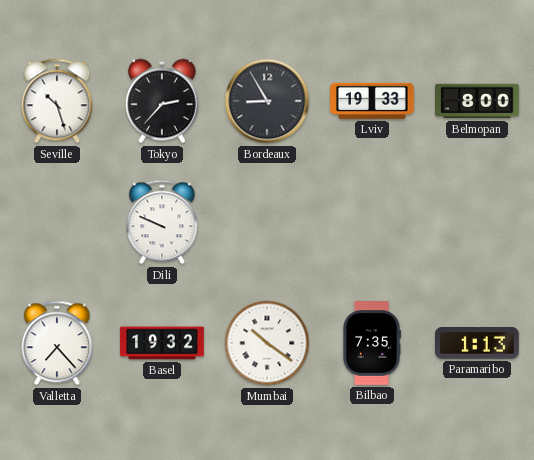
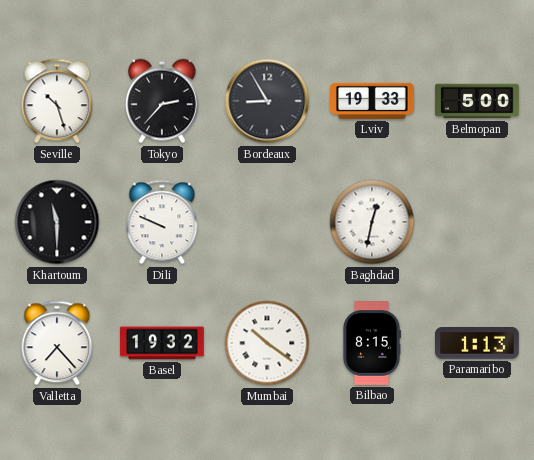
Belmopan: 8:00 -> 5:00
Khartoum: none -> 11:30
Baghdad: none -> 12:32
Bilbao: 7:35 -> 8:15
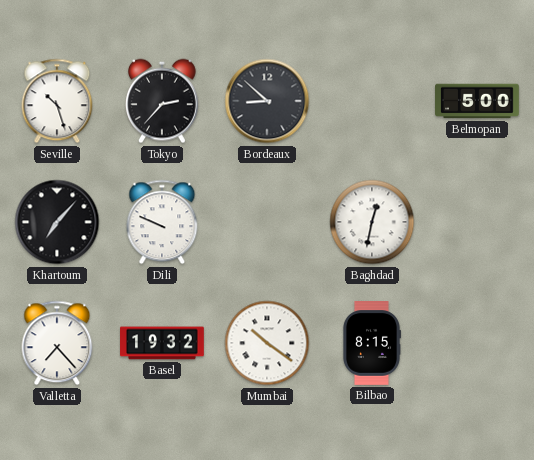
Bordeaux: 8:55 -> 8:52
Lviv: 19:33 -> none
Khartoum: 11:30 -> 7:07
Paramaribo: 1:13 -> none
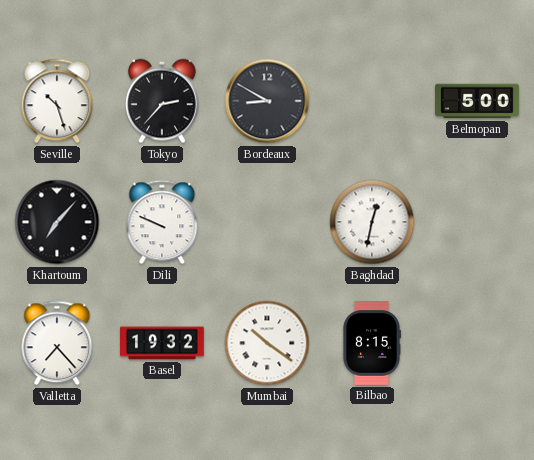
Bordeaux: 8:52 -> 8:50
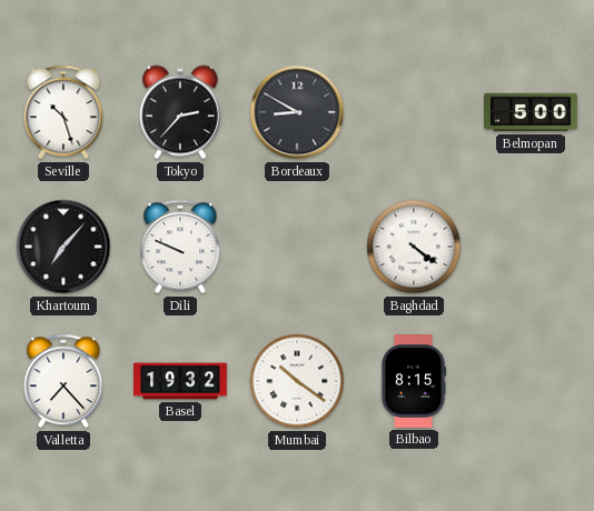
Baghdad: 12:32 -> 4:21
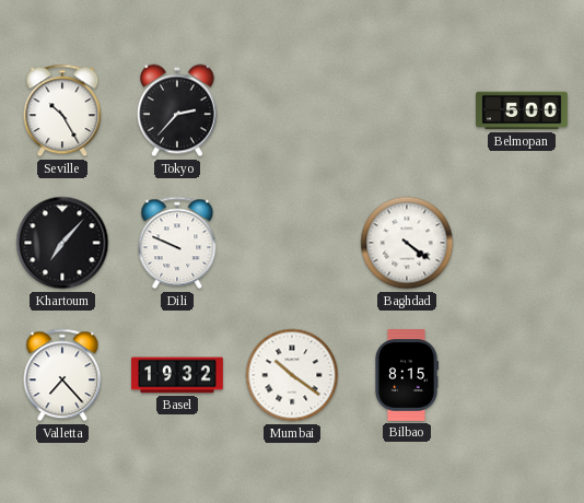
Seville: 10:27 -> 10:25
Bordeaux: 8:50 -> none
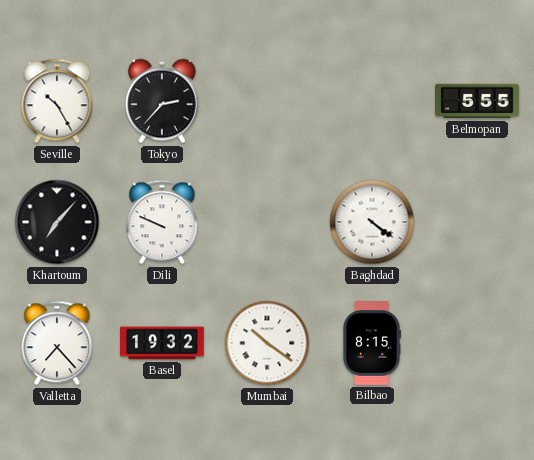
Belmopan: 5:00 -> 5:55
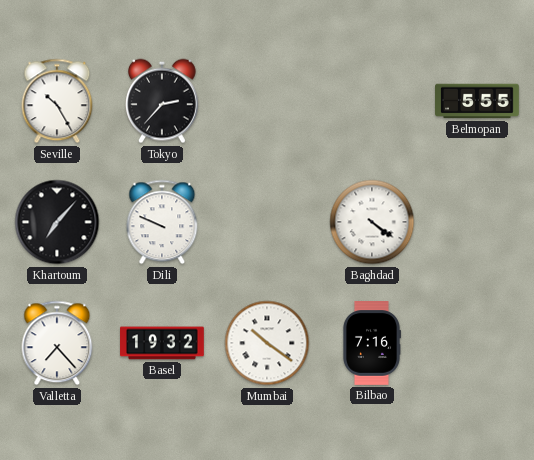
Bilbao: 8:15 -> 7:16
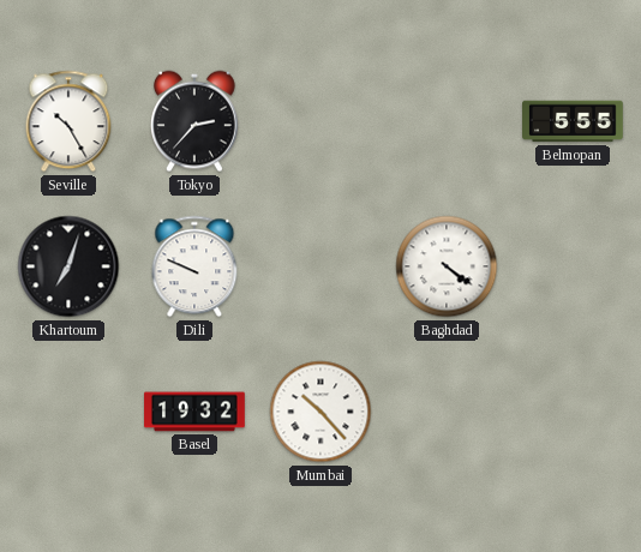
Khartoum: 7:07 -> 7:03
Valletta: 7:23 -> none
Mumbai: 10:21 -> 10:23
Bilbao: 7:16 -> none
